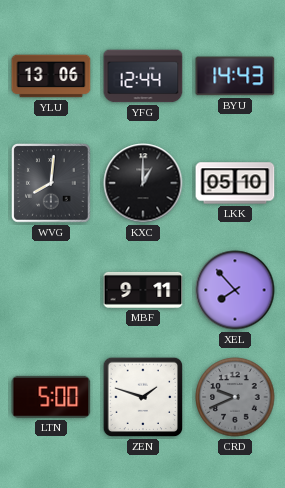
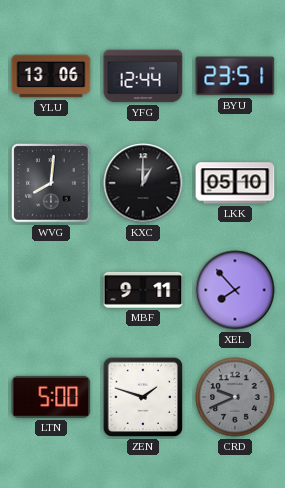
BYU: 14:43 -> 23:51
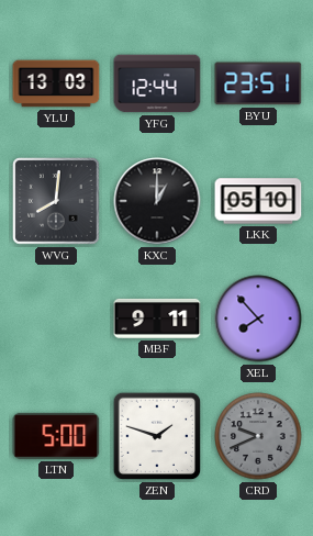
YLU: 13:06 -> 13:03
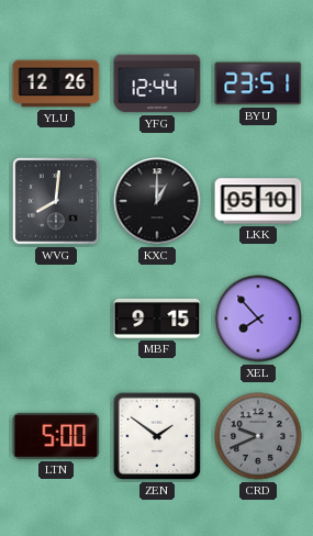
YLU: 13:03 -> 12:26
MBF: 9:11 -> 9:15
ZEN: 1:48 -> 1:51
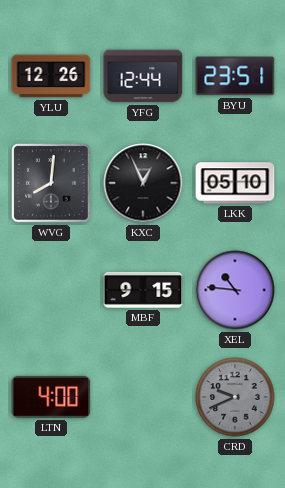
KXC: 1:00 -> 12:56
XEL: 7:53 -> 10:46
LTN: 5:00 -> 4:00
ZEN: 1:51 -> none
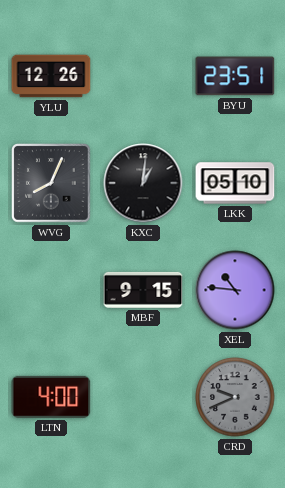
YFG: 12:44 -> none
WVG: 8:01 -> 8:04
KXC: 12:56 -> 1:01
